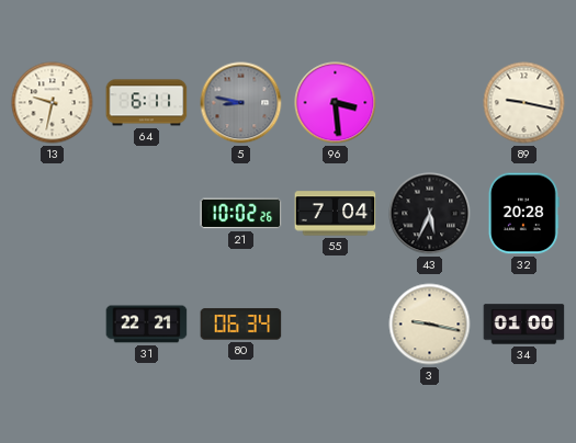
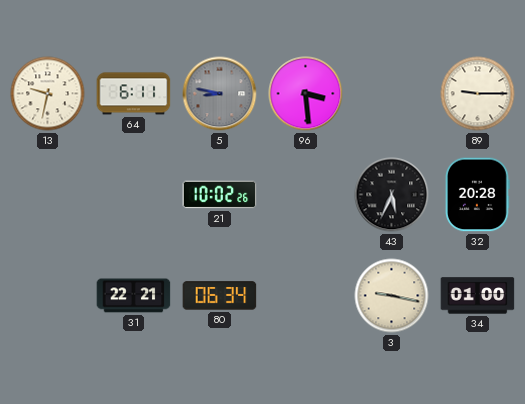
89: 9:17 -> 9:15
55: 7:04 -> none
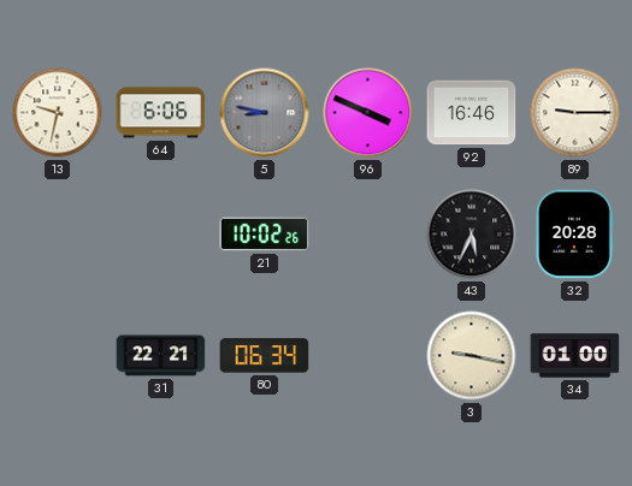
64: 6:11 -> 6:06
96: 3:29 -> 3:49
92: none -> 16:46
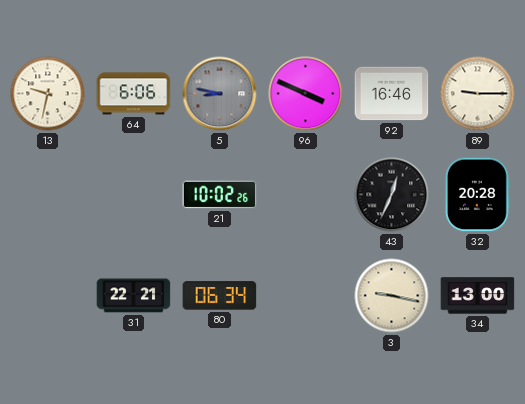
43: 5:34 -> 12:34
34: 01:00 -> 13:00
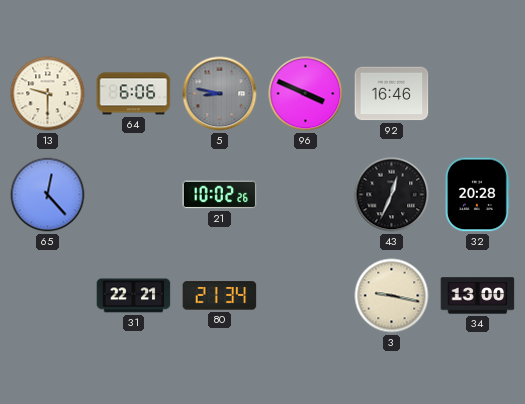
13: 9:32 -> 9:30
89: 9:15 -> none
65: none -> 12:23
80: 06:34 -> 21:34
